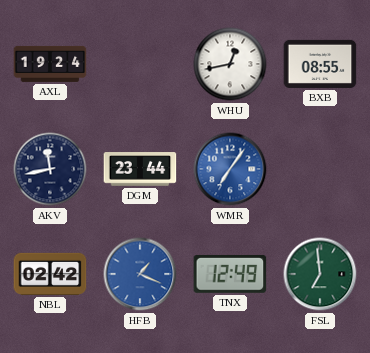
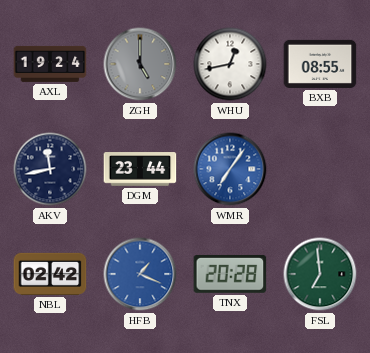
ZGH: none -> 5:00
TNX: 12:49 -> 20:28
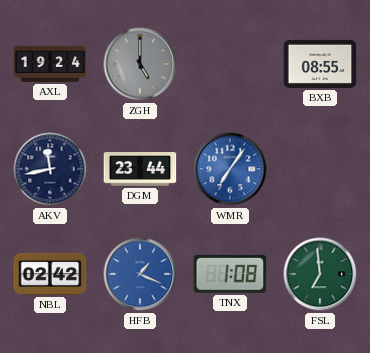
WHU: 12:43 -> none
TNX: 20:28 -> 1:08
